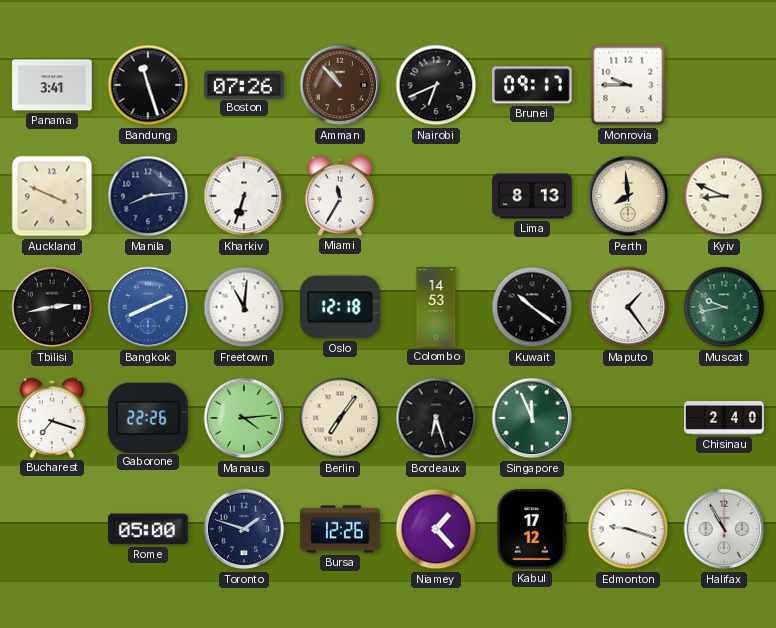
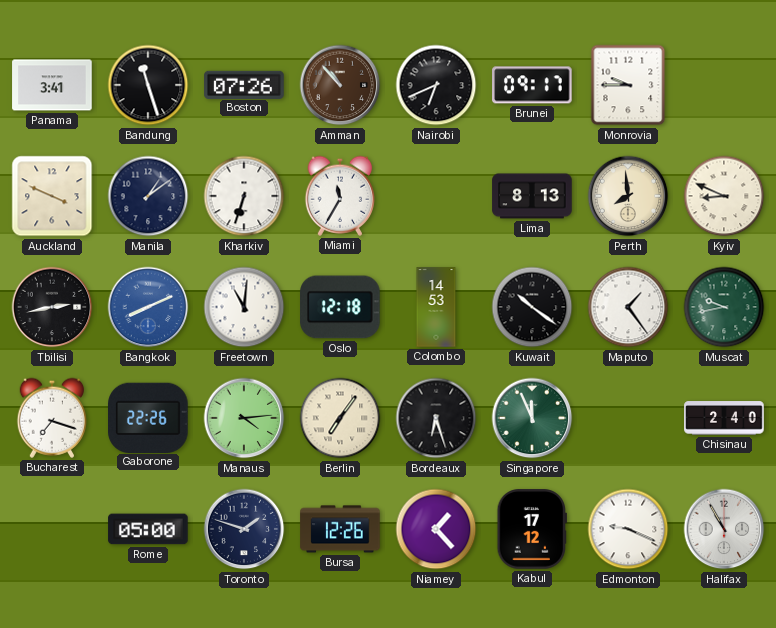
Manila: 8:14 -> 1:09
Edmonton: 9:18 -> 9:19
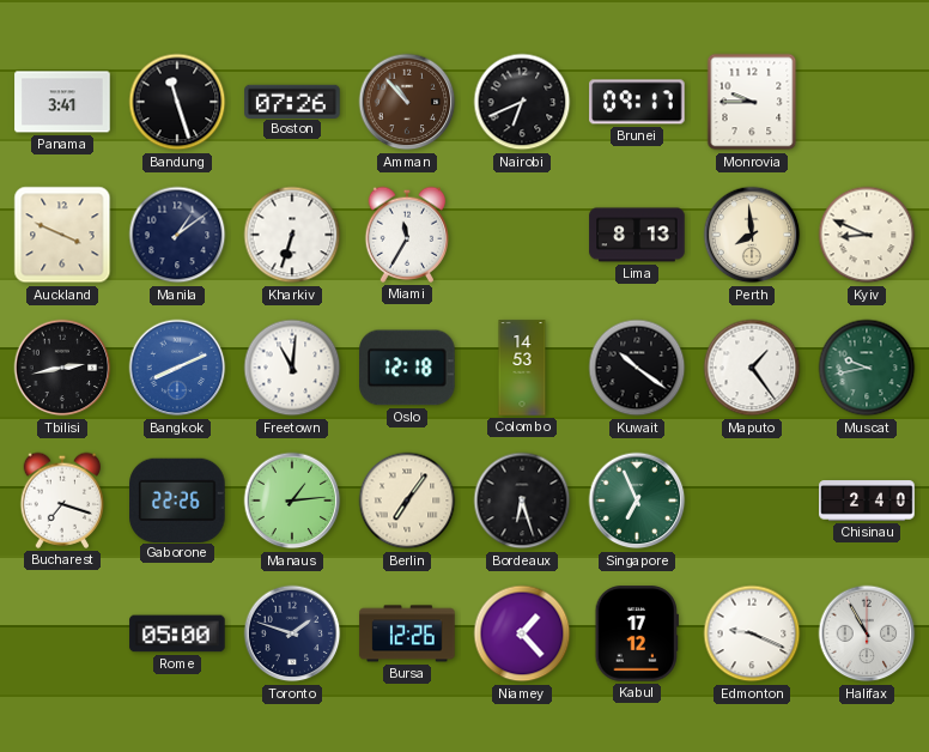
Manaus: 4:14 -> 1:14
Singapore: 11:56 -> 6:56
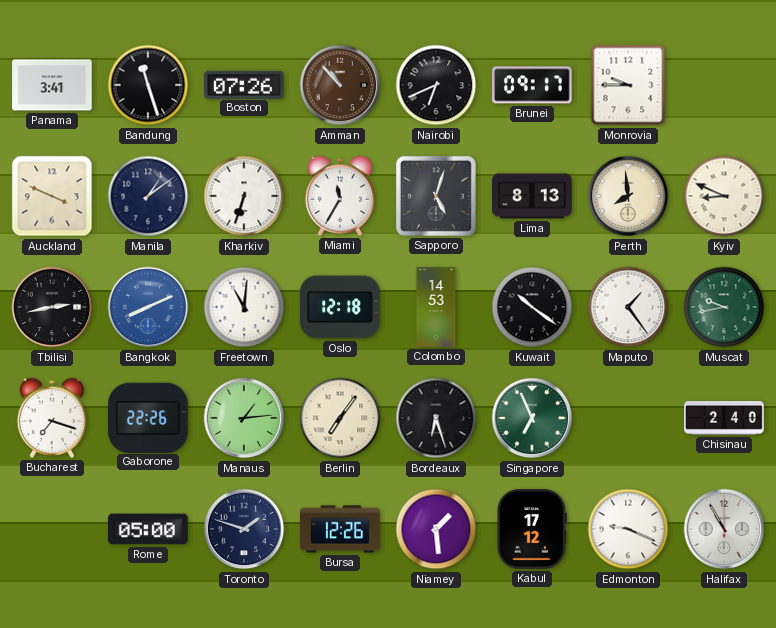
Sapporo: none -> 5:03
Niamey: 1:23 -> 1:29
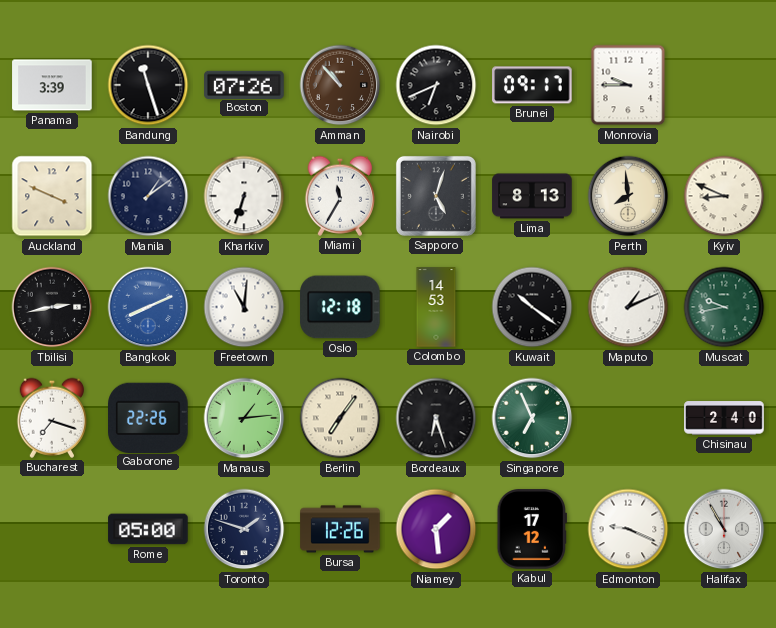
Panama: 3:41 -> 3:39
Maputo: 1:24 -> 1:11
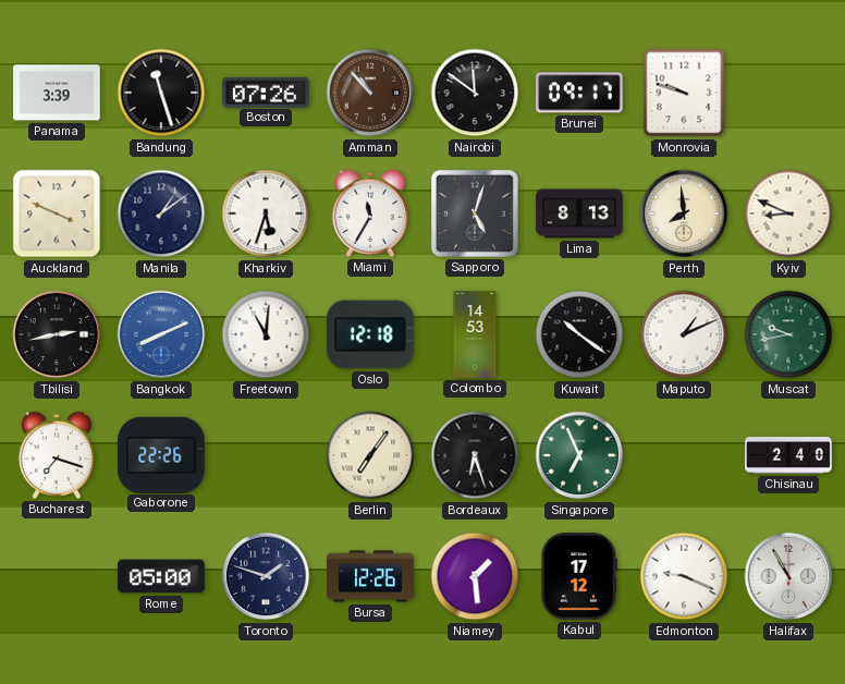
Nairobi: 6:41 -> 11:51
Monrovia: 9:45 -> 9:48
Kharkiv: 6:33 -> 5:33
Manaus: 1:14 -> none
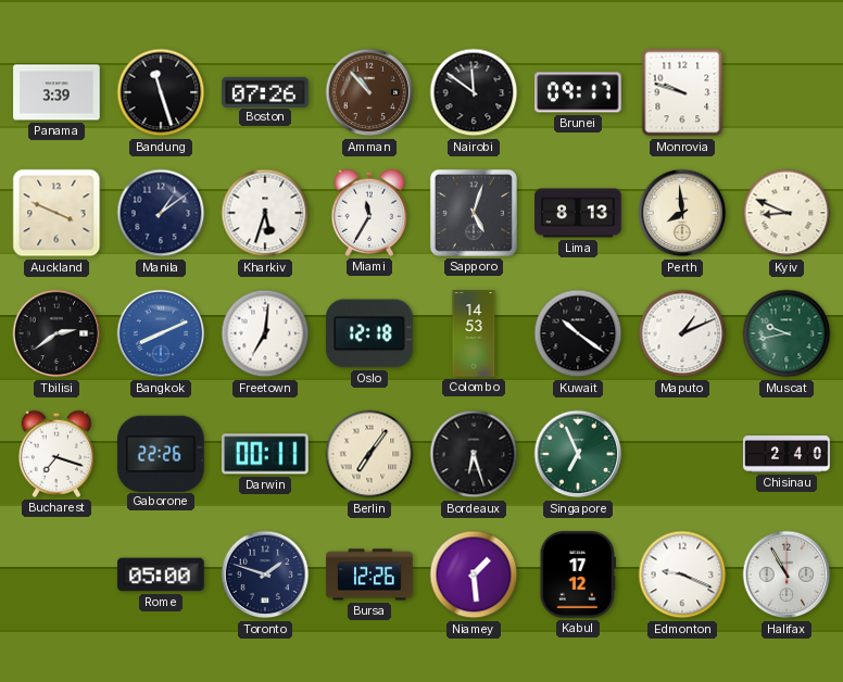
Tbilisi: 2:43 -> 2:39
Freetown: 11:01 -> 7:01
Darwin: none -> 00:11
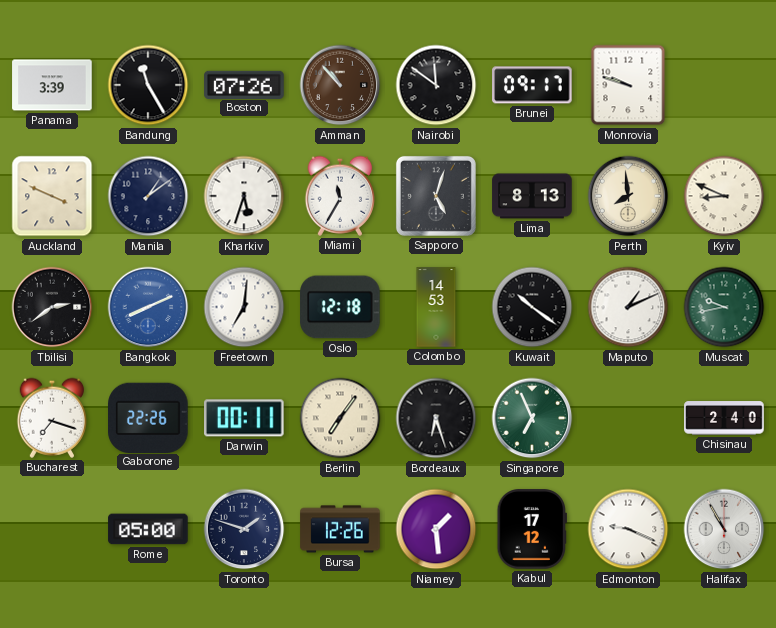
Bandung: 11:27 -> 11:25
